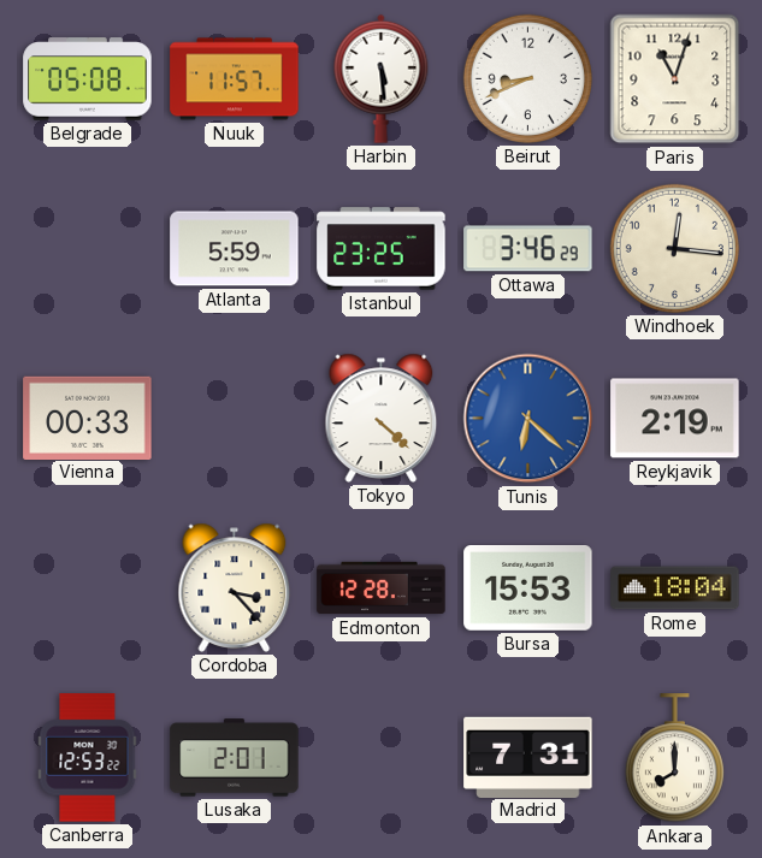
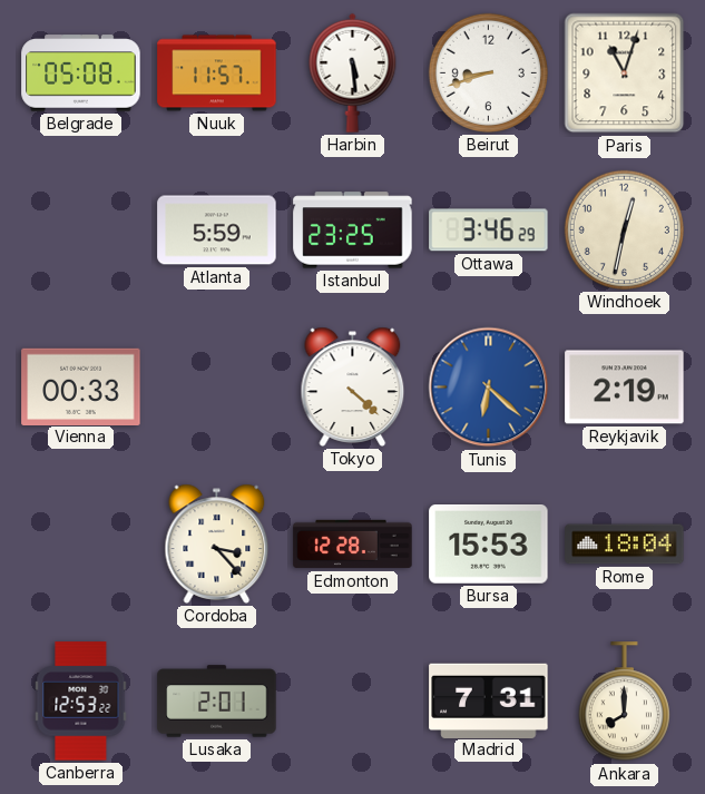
Beirut: 8:41 -> 8:42
Windhoek: 12:16 -> 12:32
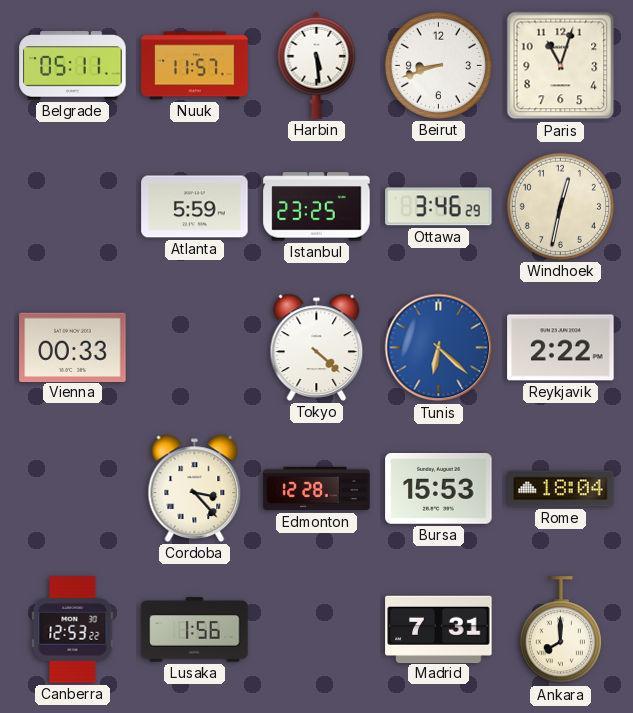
Belgrade: 05:08 -> 05:11
Reykjavik: 2:19 -> 2:22
Lusaka: 2:01 -> 1:56
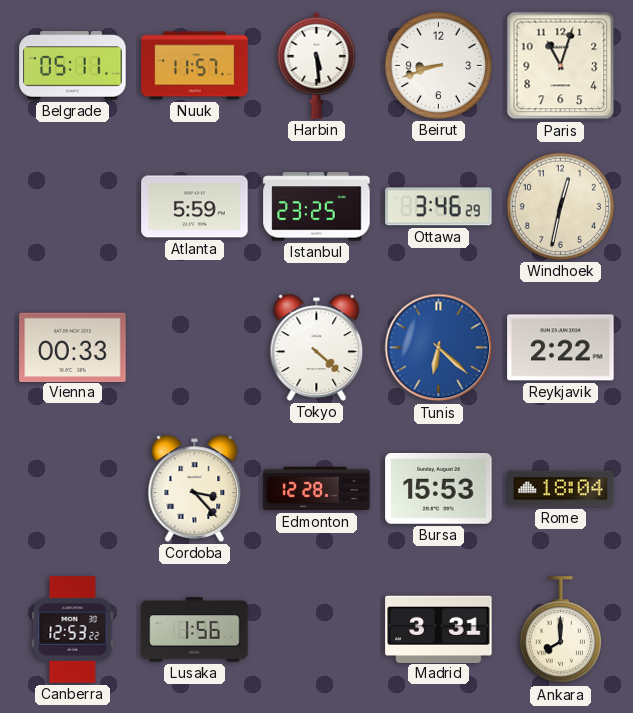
Madrid: 7:31 -> 3:31
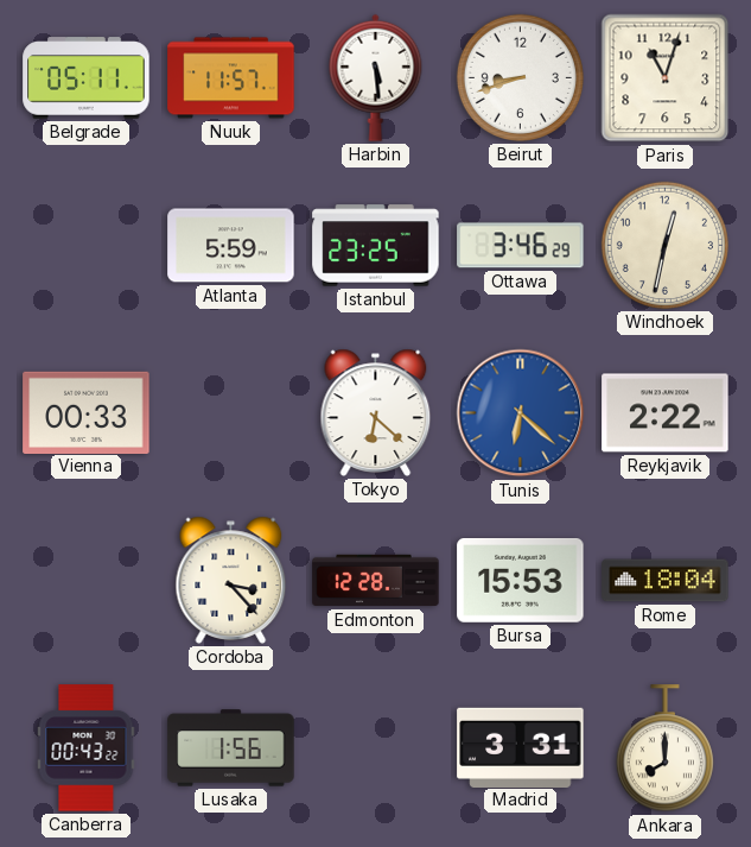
Tokyo: 4:22 -> 6:22
Canberra: 12:53 -> 00:43
